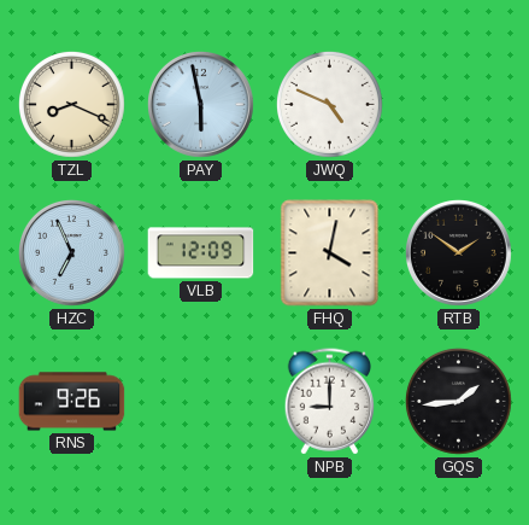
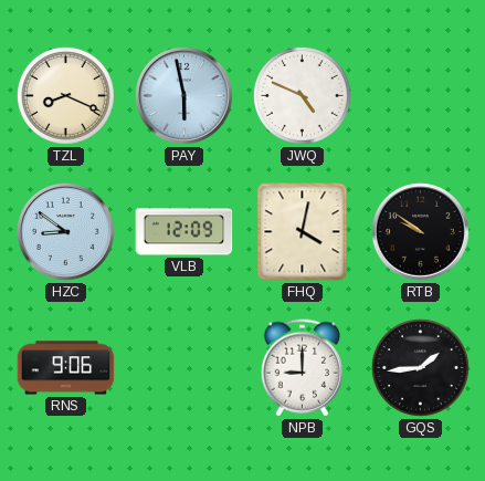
HZC: 6:56 -> 8:51
RTB: 1:51 -> 9:51
RNS: 9:26 -> 9:06
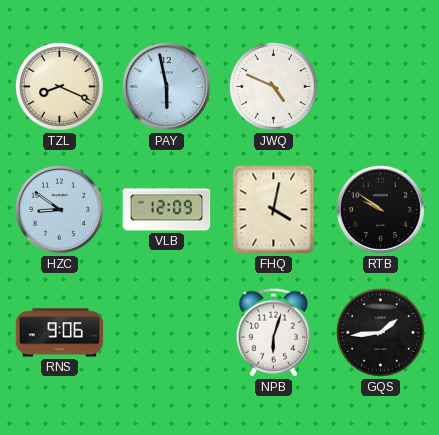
NPB: 9:00 -> 6:03
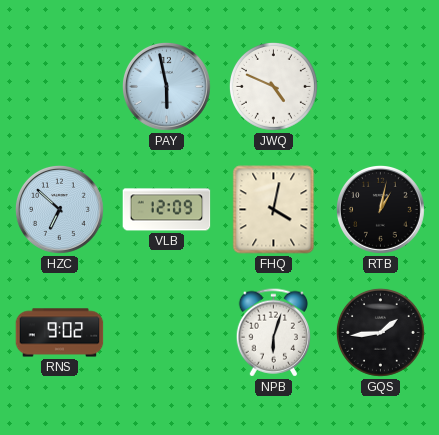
TZL: 8:19 -> none
HZC: 8:51 -> 6:52
RTB: 9:51 -> 1:02
RNS: 9:06 -> 9:02
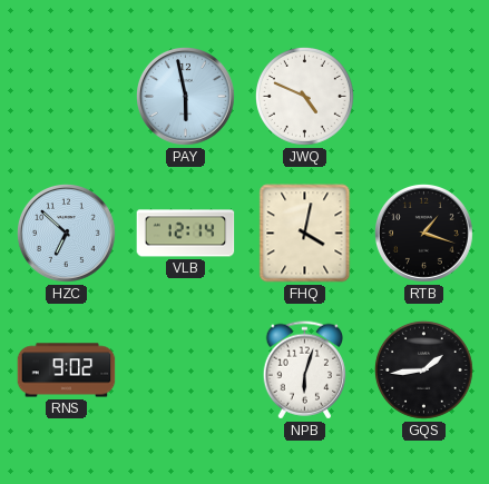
VLB: 12:09 -> 12:14
RTB: 1:02 -> 1:18
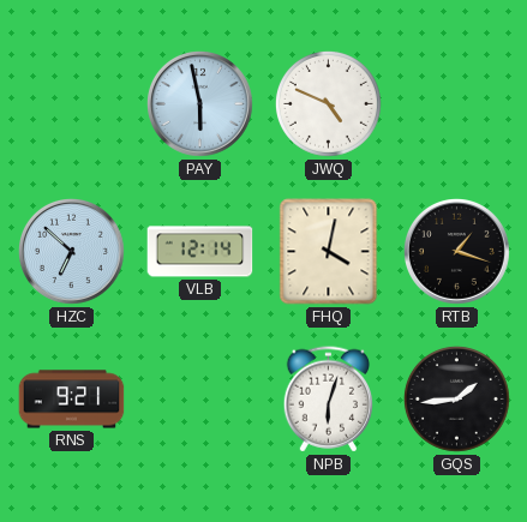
RNS: 9:02 -> 9:21
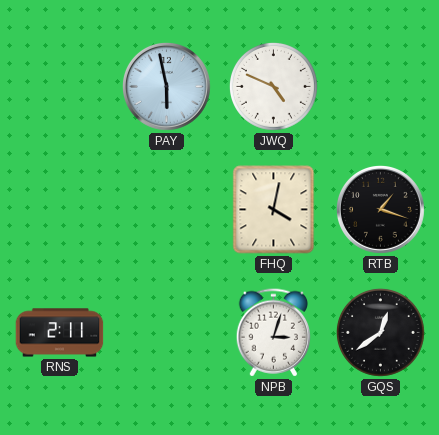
HZC: 6:52 -> none
VLB: 12:14 -> none
RNS: 9:21 -> 2:11
NPB: 6:03 -> 3:03
GQS: 1:44 -> 12:39
